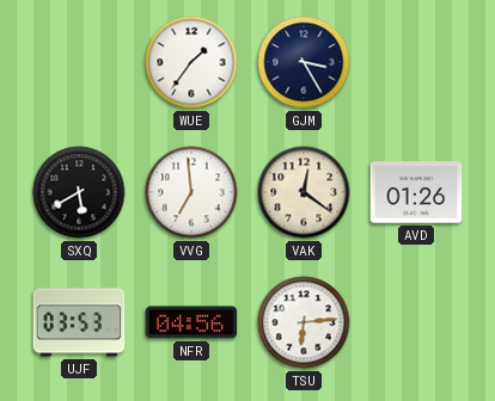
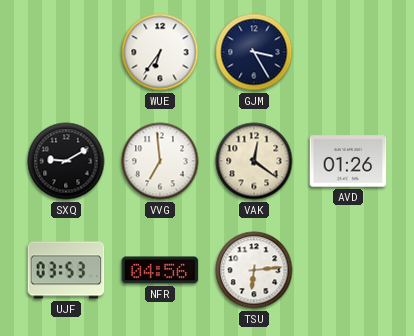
WUE: 1:36 -> 6:36
SXQ: 5:40 -> 9:10
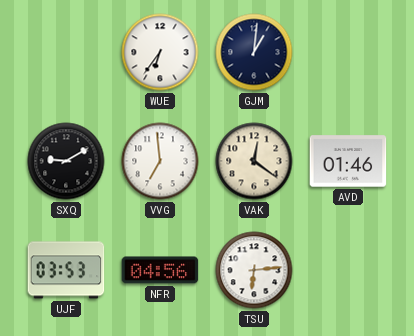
GJM: 3:25 -> 1:01
AVD: 01:26 -> 01:46
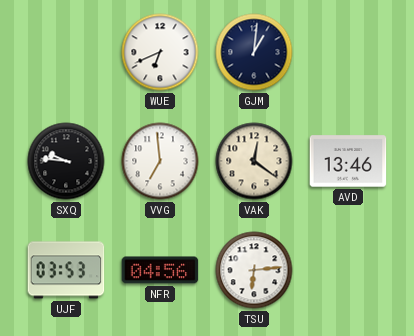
WUE: 6:36 -> 6:41
SXQ: 9:10 -> 9:46
AVD: 01:46 -> 13:46
